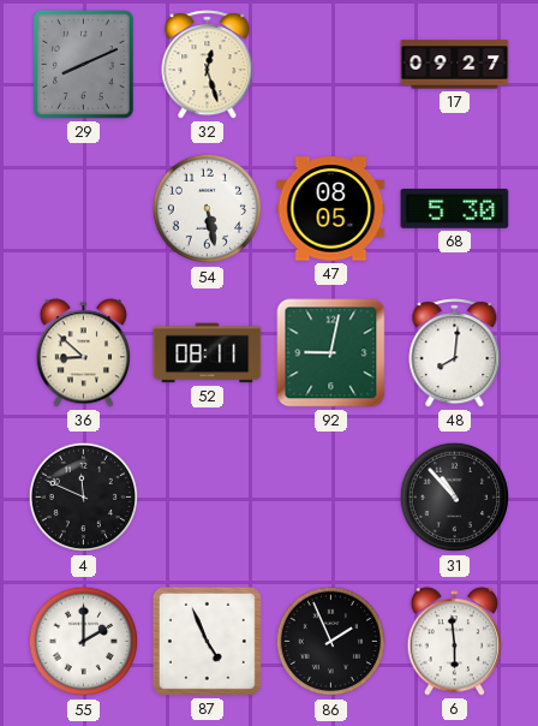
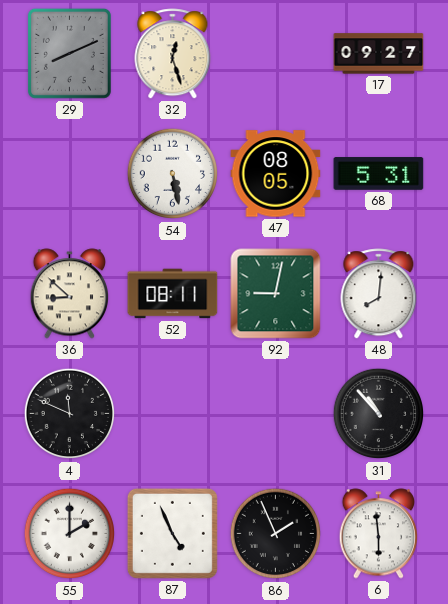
68: 5:30 -> 5:31
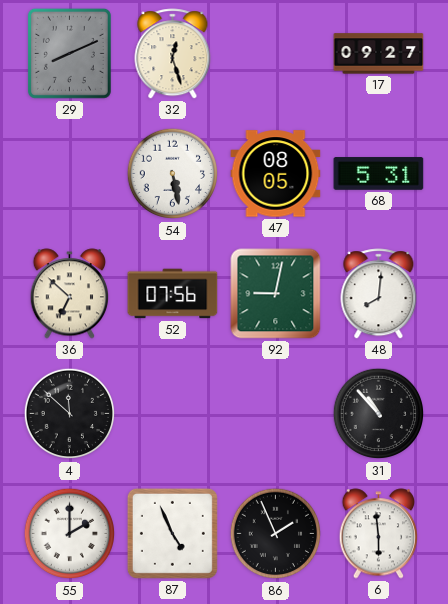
36: 8:52 -> 6:52
52: 08:11 -> 07:56
4: 11:49 -> 11:52
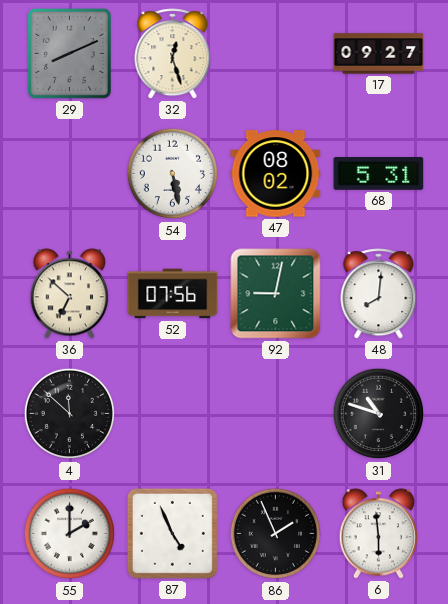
47: 08:05 -> 08:02
31: 10:53 -> 10:48
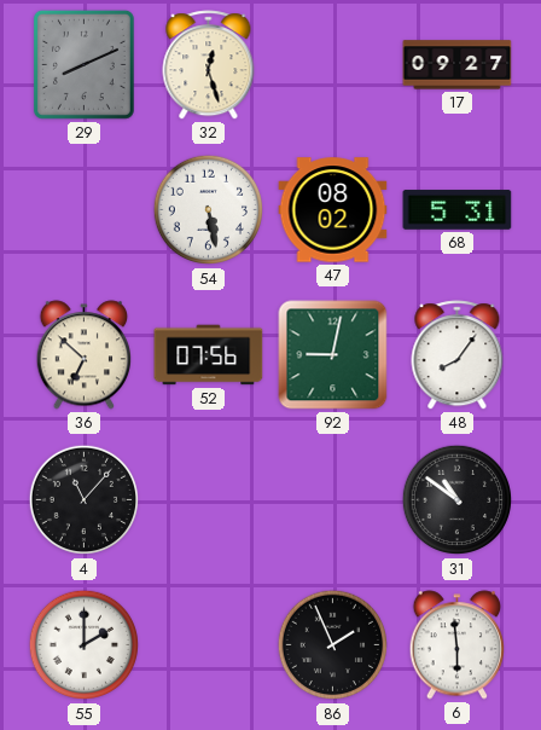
48: 8:01 -> 8:06
4: 11:52 -> 11:07
31: 10:48 -> 10:51
87: 4:56 -> none
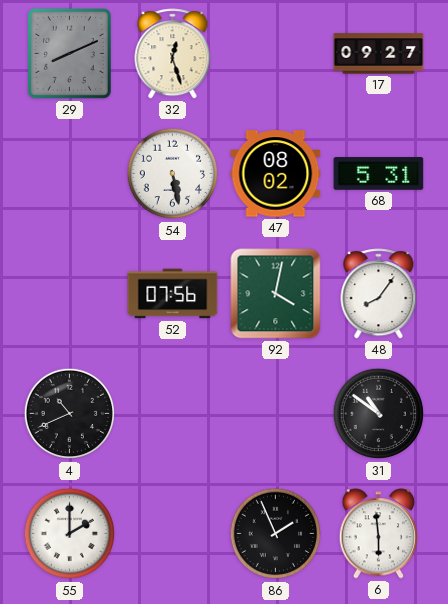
36: 6:52 -> none
92: 9:02 -> 4:02
4: 11:07 -> 10:41
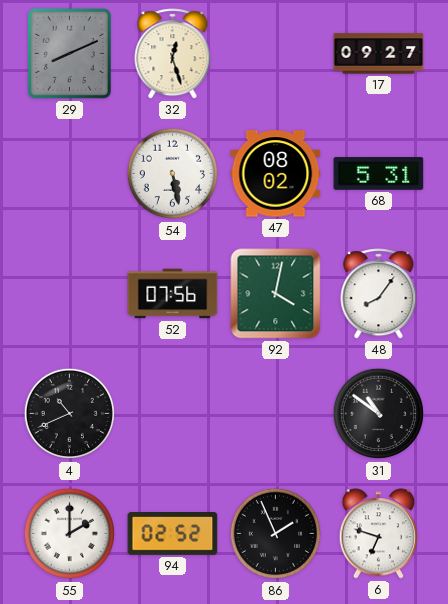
94: none -> 02:52
6: 5:59 -> 6:48
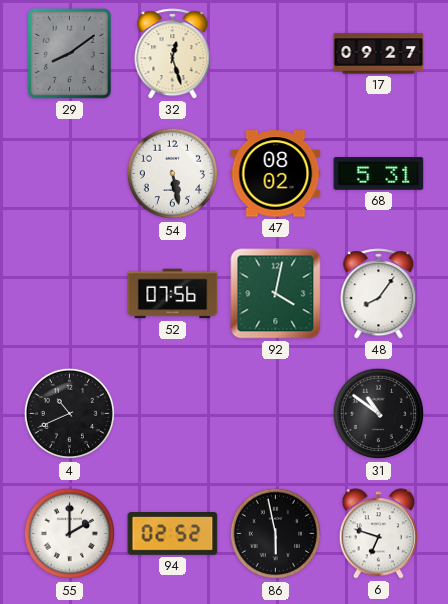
29: 8:11 -> 8:09
86: 1:56 -> 5:58
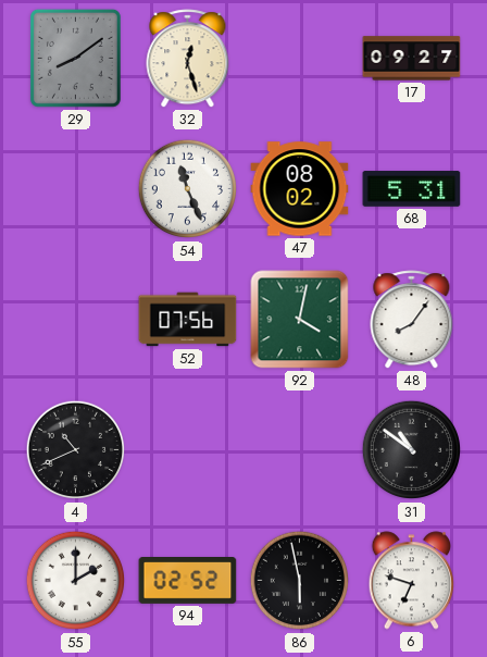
54: 5:28 -> 11:26
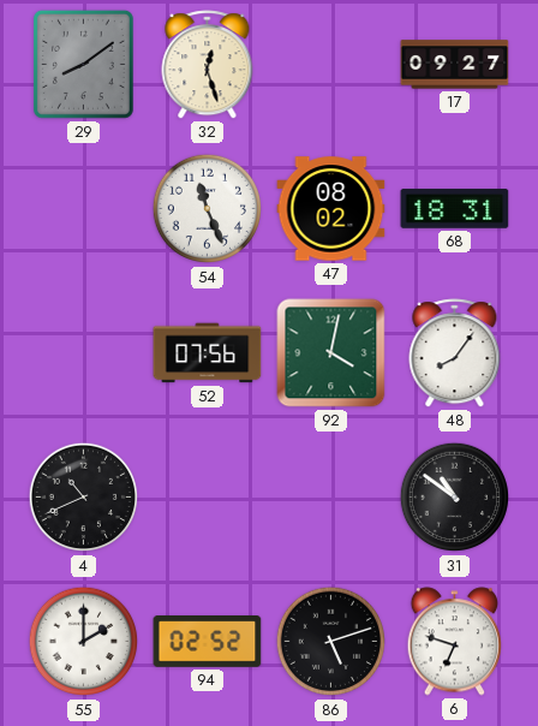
68: 5:31 -> 18:31
86: 5:58 -> 5:12
